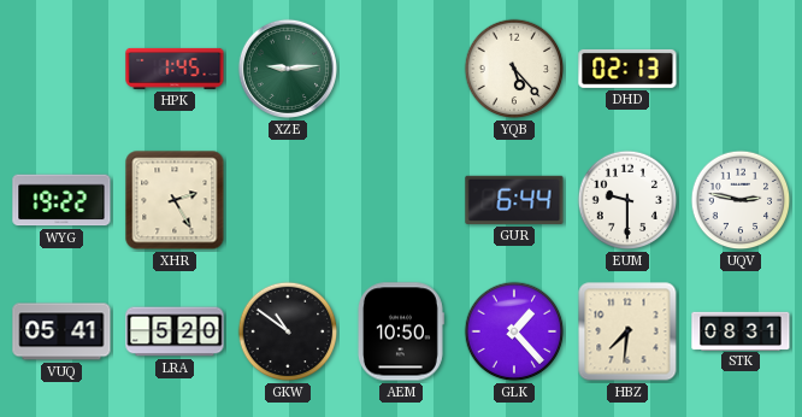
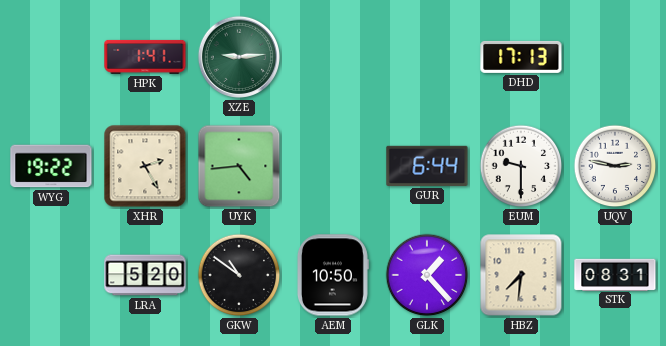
HPK: 1:45 -> 1:41
YQB: 5:23 -> none
DHD: 02:13 -> 17:13
UYK: none -> 4:44
VUQ: 05:41 -> none
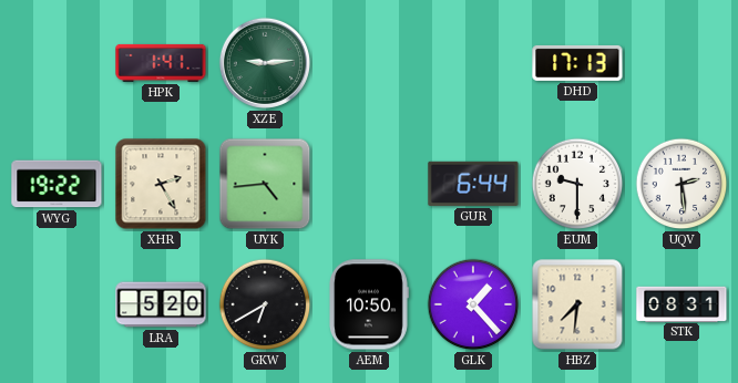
UQV: 2:47 -> 2:29
GKW: 10:51 -> 6:40
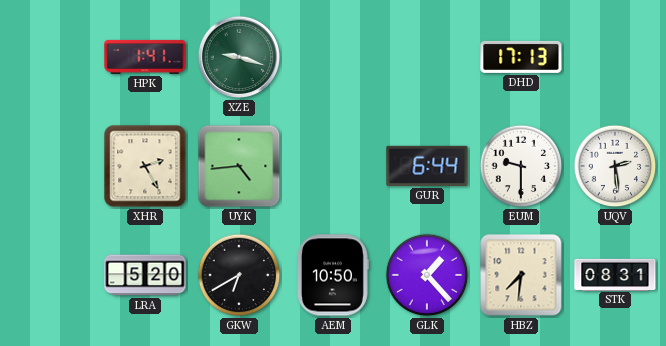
XZE: 9:14 -> 9:18
WYG: 19:22 -> none
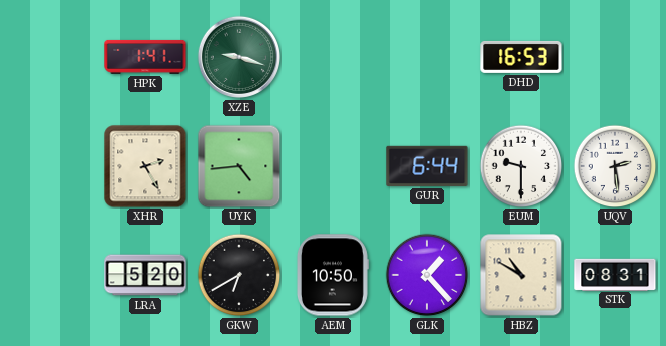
DHD: 17:13 -> 16:53
HBZ: 7:31 -> 10:50
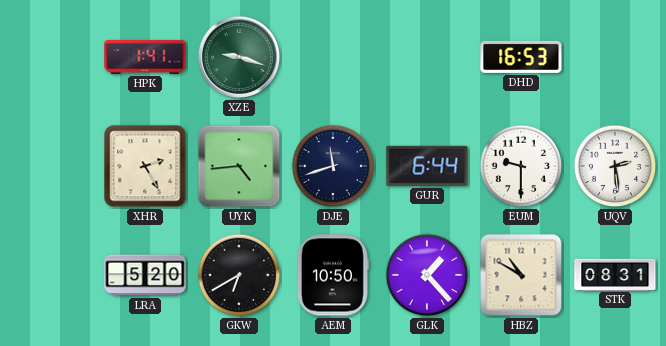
DJE: none -> 11:42
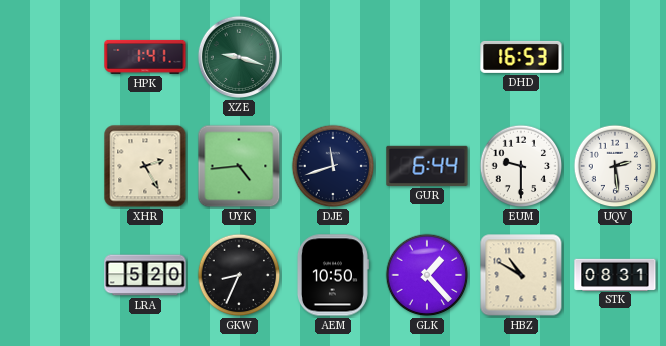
GKW: 6:40 -> 8:34
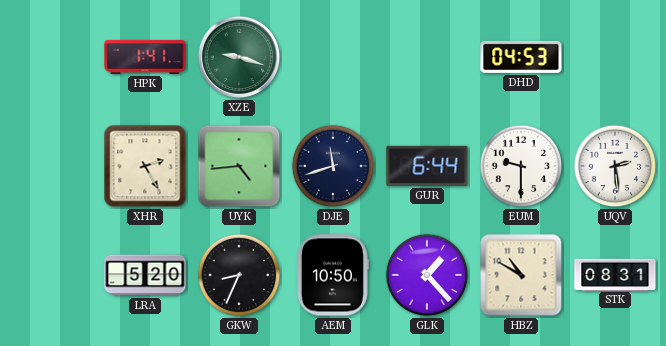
DHD: 16:53 -> 04:53
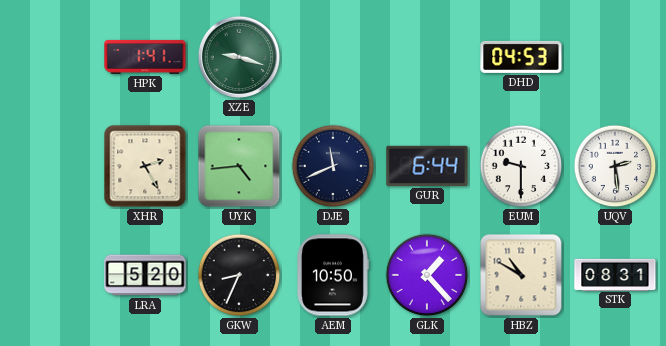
DJE: 11:42 -> 11:41
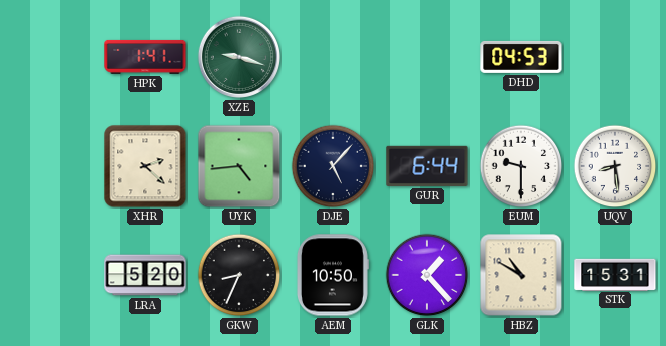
XHR: 2:25 -> 2:22
DJE: 11:41 -> 5:07
UQV: 2:29 -> 8:29
STK: 08:31 -> 15:31
